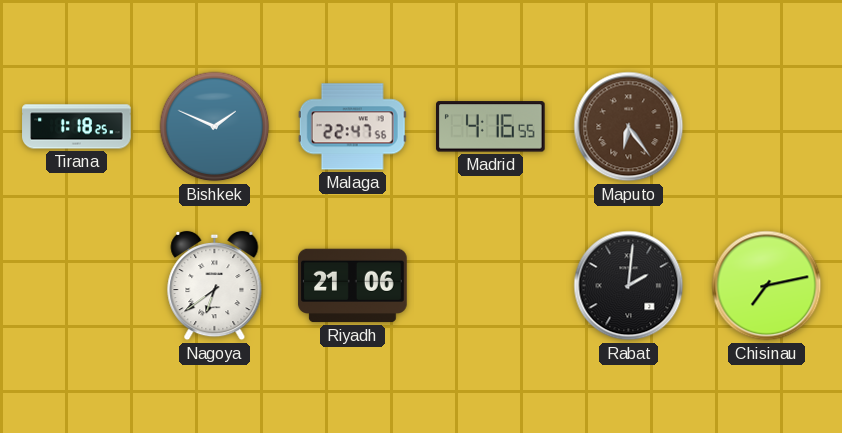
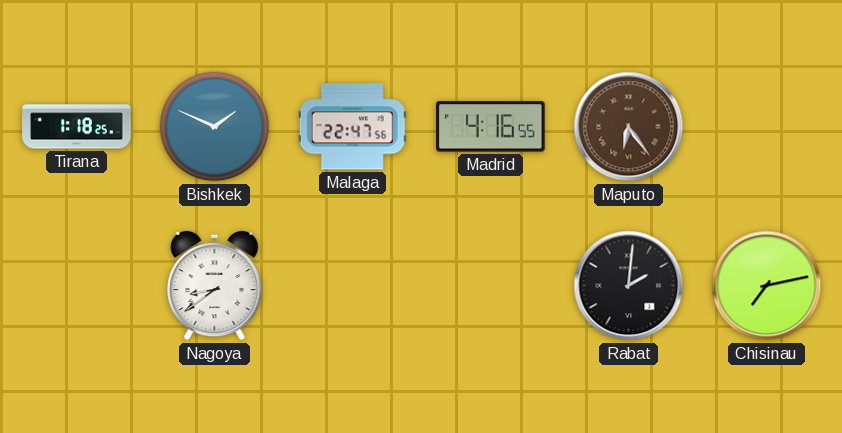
Nagoya: 6:39 -> 8:39
Riyadh: 21:06 -> none
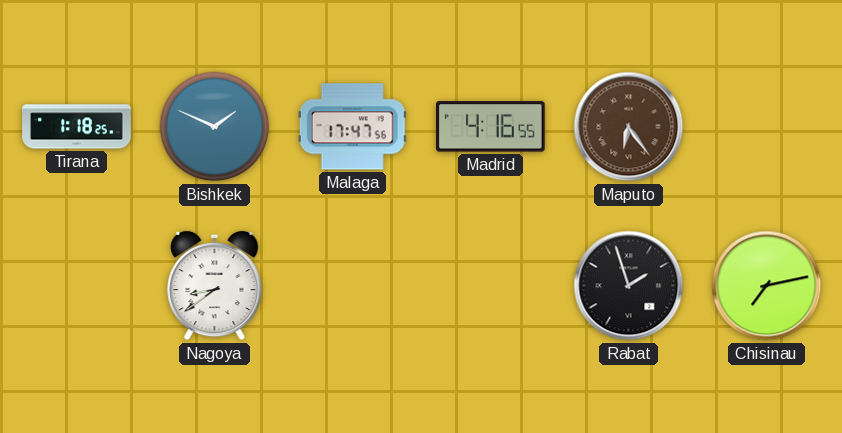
Malaga: 22:47 -> 17:47
Rabat: 2:01 -> 1:57
